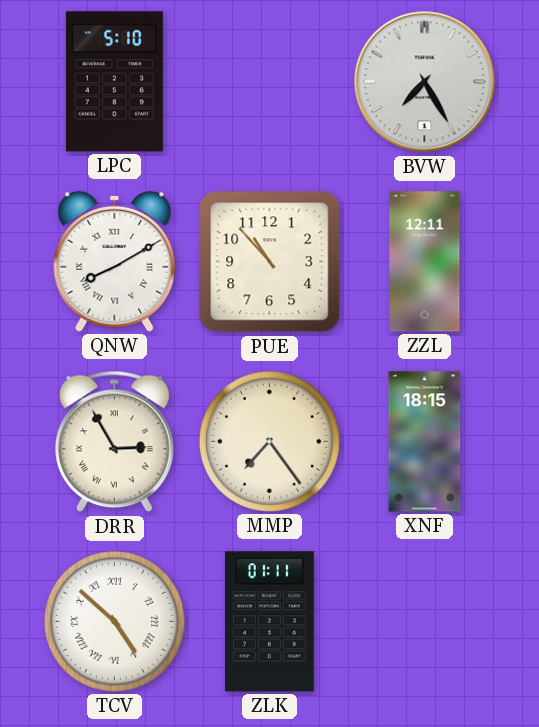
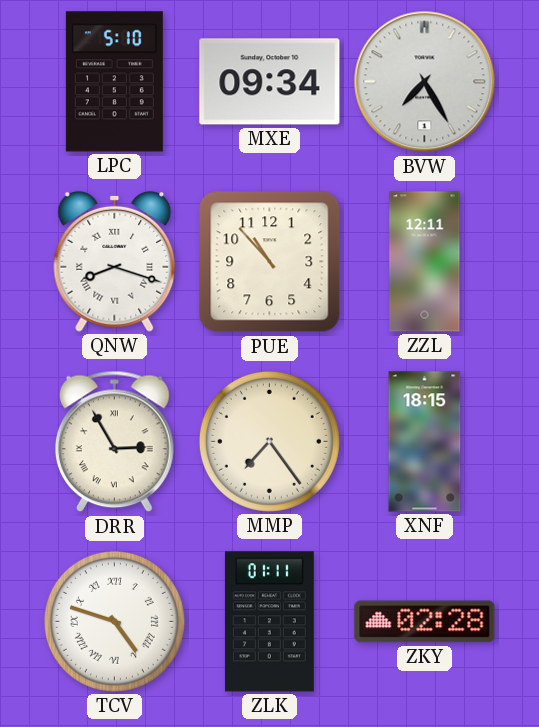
MXE: none -> 09:34
QNW: 8:10 -> 8:18
TCV: 4:52 -> 4:48
ZKY: none -> 02:28
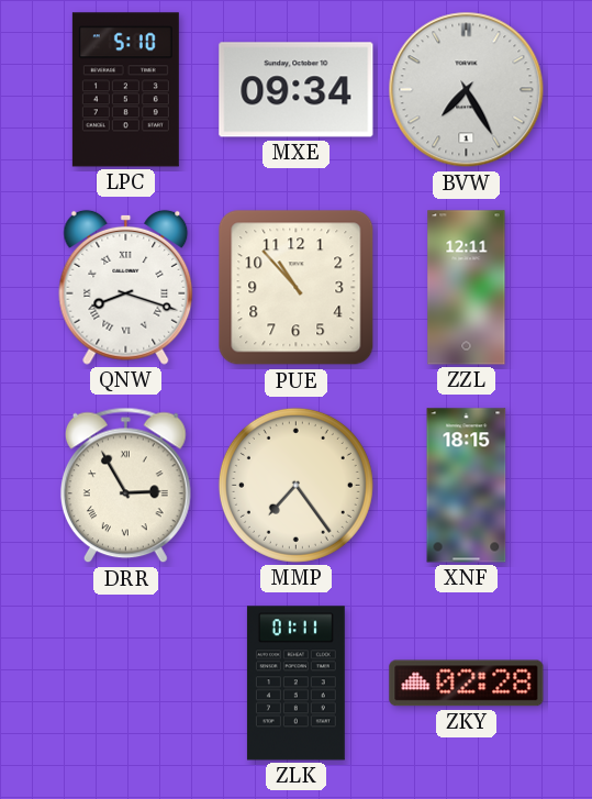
TCV: 4:48 -> none
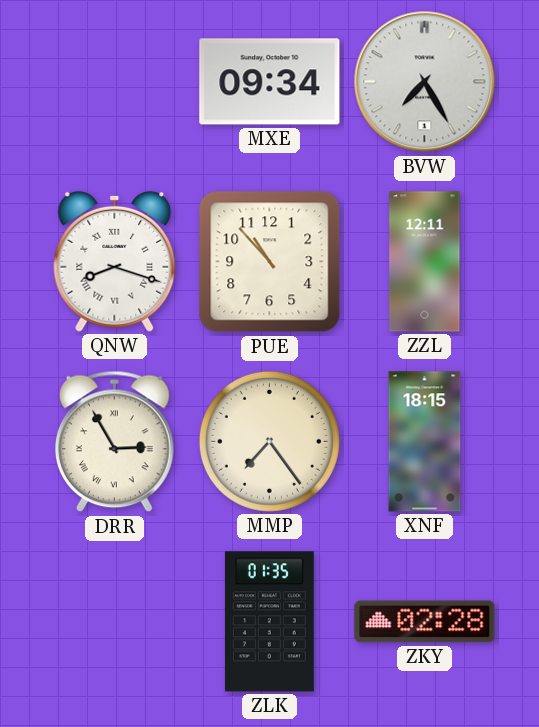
LPC: 5:10 -> none
ZLK: 01:11 -> 01:35
